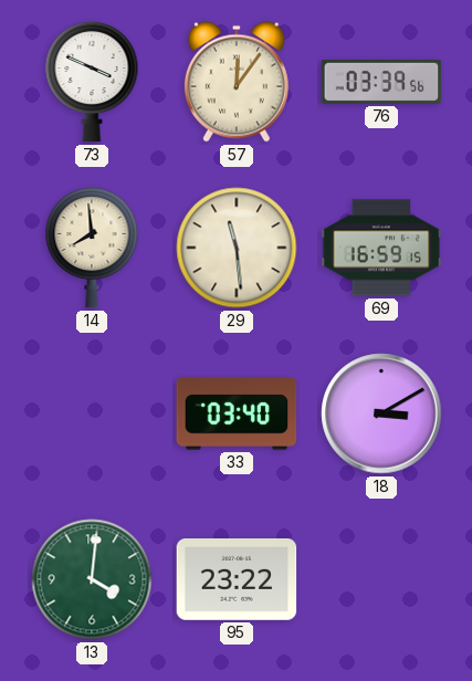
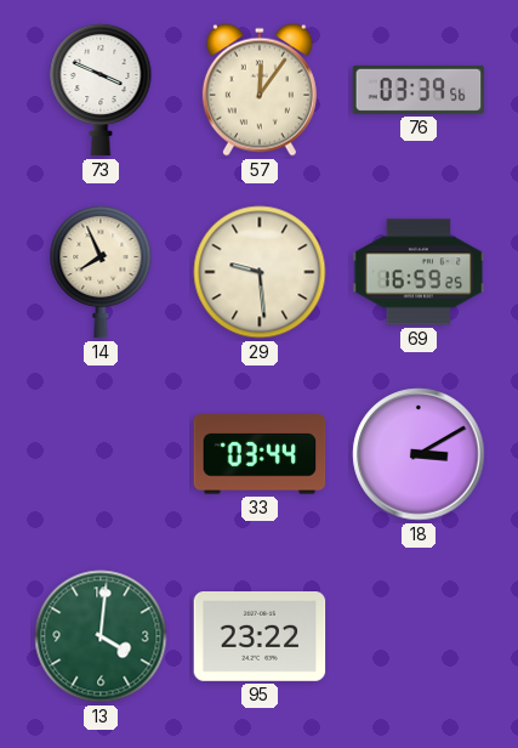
14: 7:59 -> 7:56
29: 11:29 -> 9:29
69: 16:59:15 -> 16:59:25
33: 03:40 -> 03:44
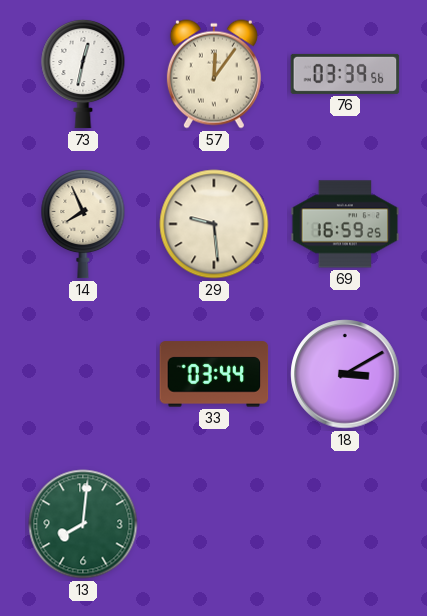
73: 3:49 -> 12:32
13: 4:01 -> 8:01
95: 23:22 -> none
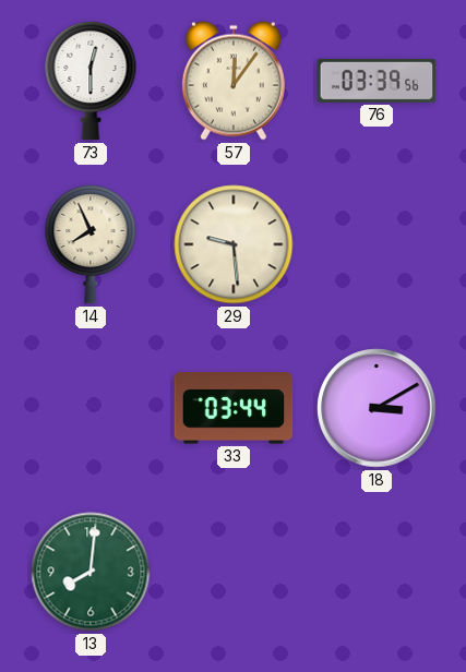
73: 12:32 -> 12:30
69: 16:59 -> none
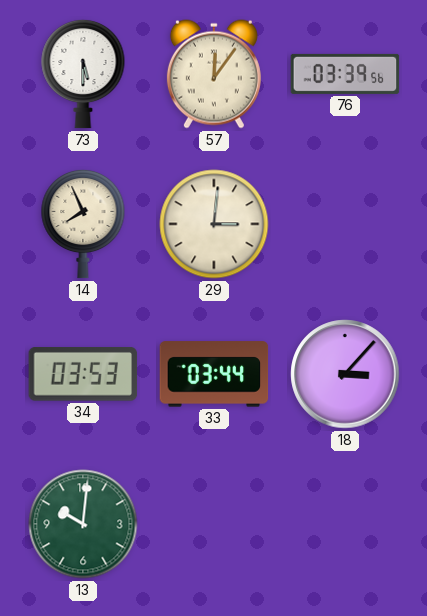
73: 12:30 -> 5:30
29: 9:29 -> 3:01
34: none -> 03:53
18: 3:10 -> 3:07
13: 8:01 -> 10:01
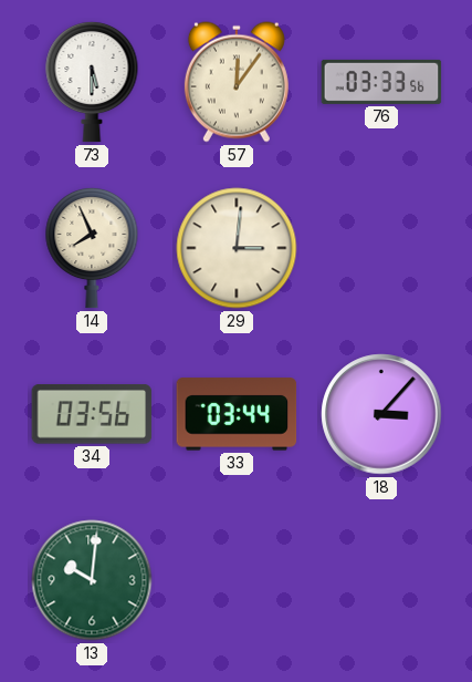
76: 03:39 -> 03:33
34: 03:53 -> 03:56
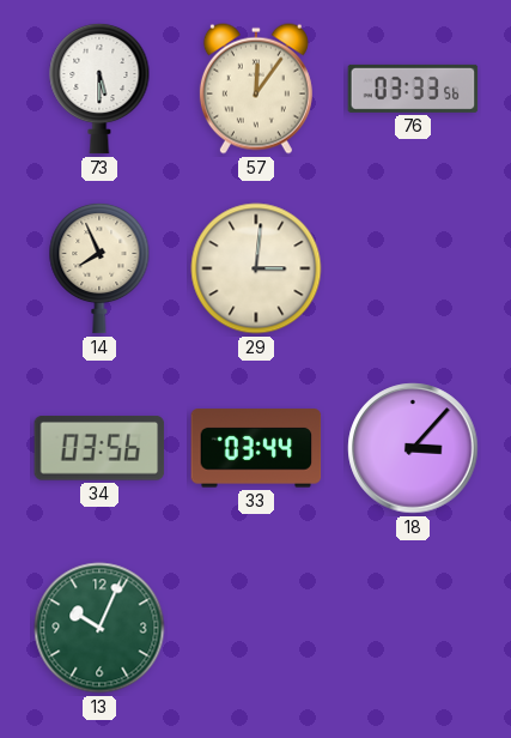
13: 10:01 -> 10:04
